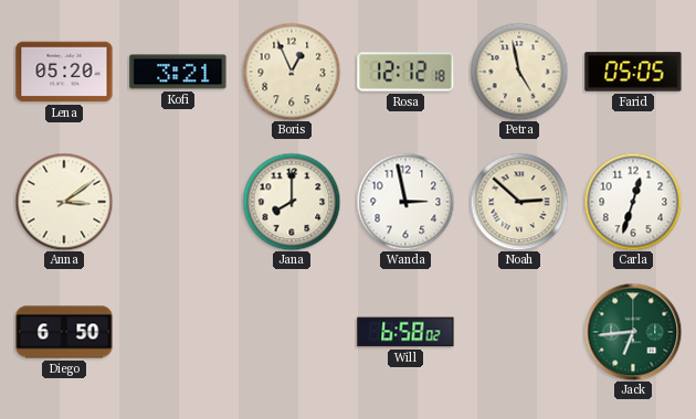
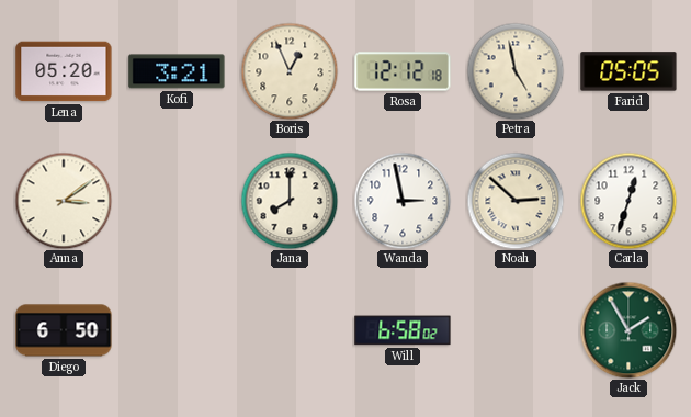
Jack: 6:44 -> 1:55
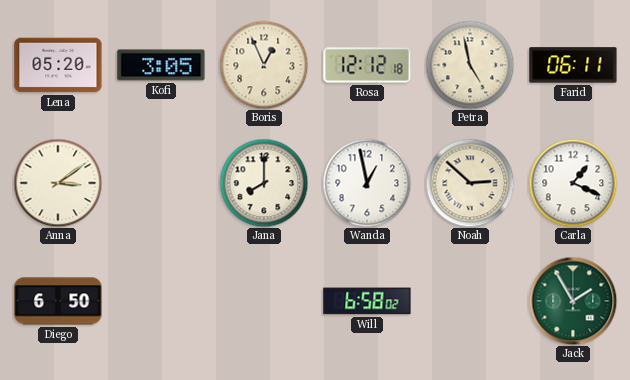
Kofi: 3:21 -> 3:05
Farid: 05:05 -> 06:11
Wanda: 2:58 -> 12:58
Carla: 12:33 -> 1:19
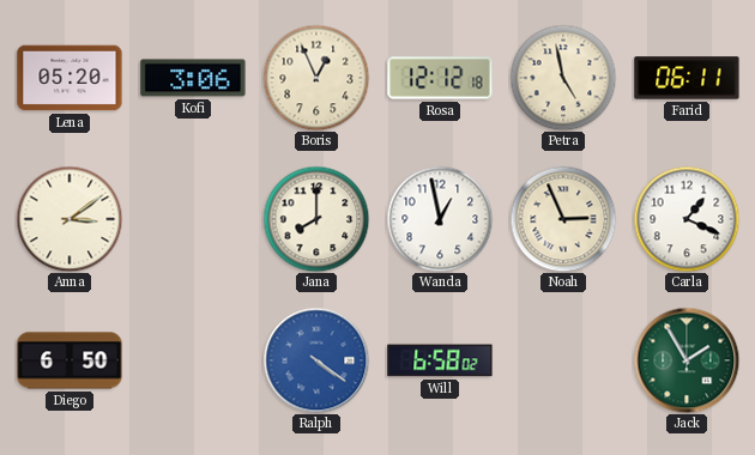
Kofi: 3:05 -> 3:06
Noah: 2:52 -> 2:56
Ralph: none -> 4:21
